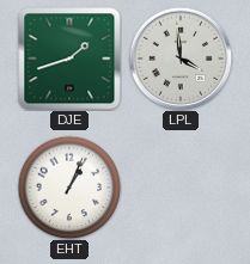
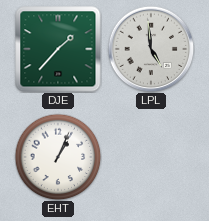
DJE: 1:42 -> 1:37
LPL: 3:59 -> 4:59
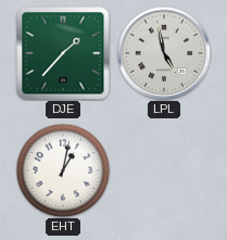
LPL: 4:59 -> 4:58
EHT: 1:04 -> 1:02
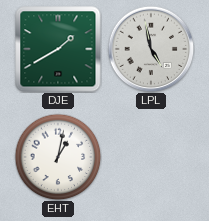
DJE: 1:37 -> 1:40
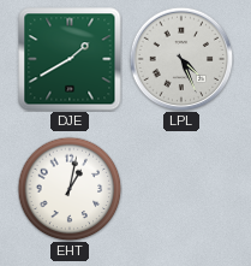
LPL: 4:58 -> 4:26
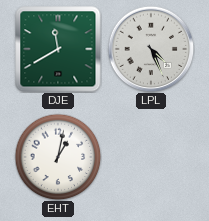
DJE: 1:40 -> 11:40
